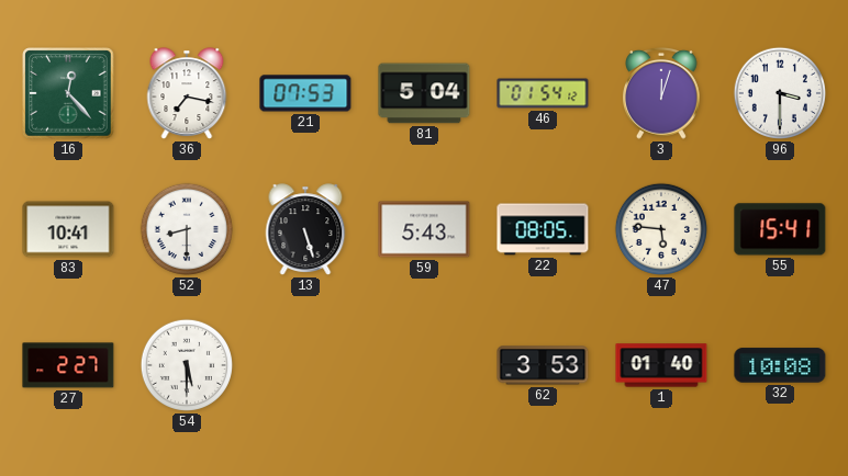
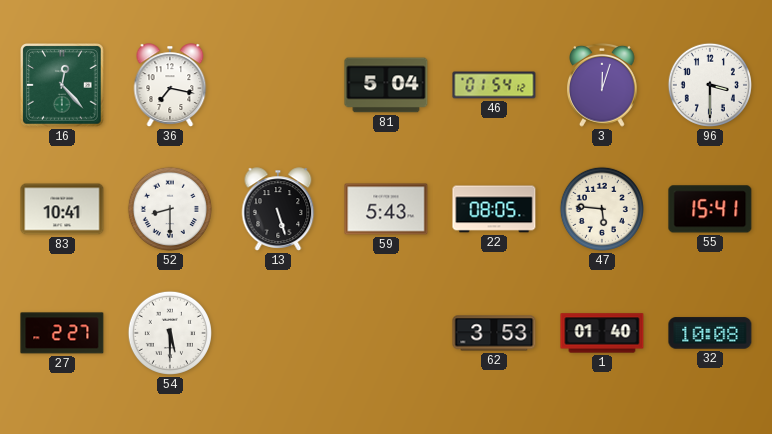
21: 07:53 -> none
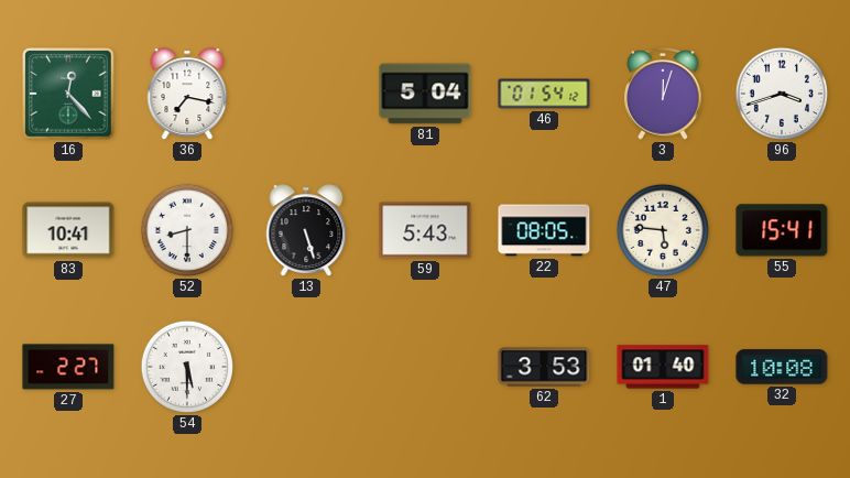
96: 3:30 -> 3:42
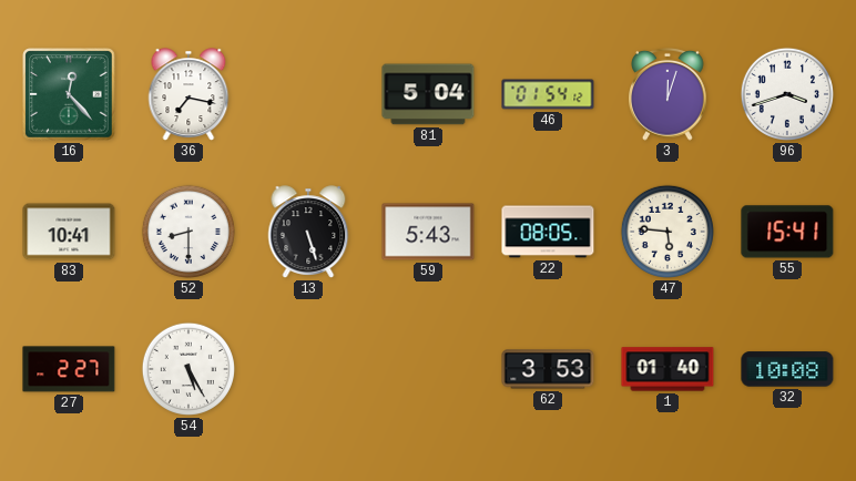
54: 5:30 -> 5:25
